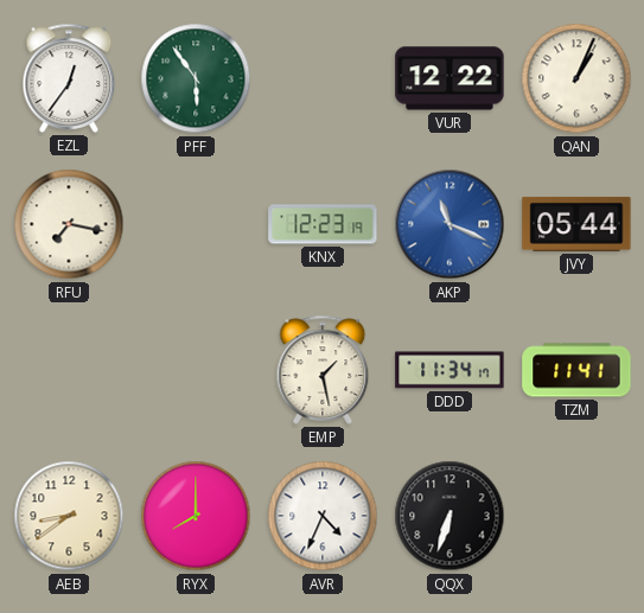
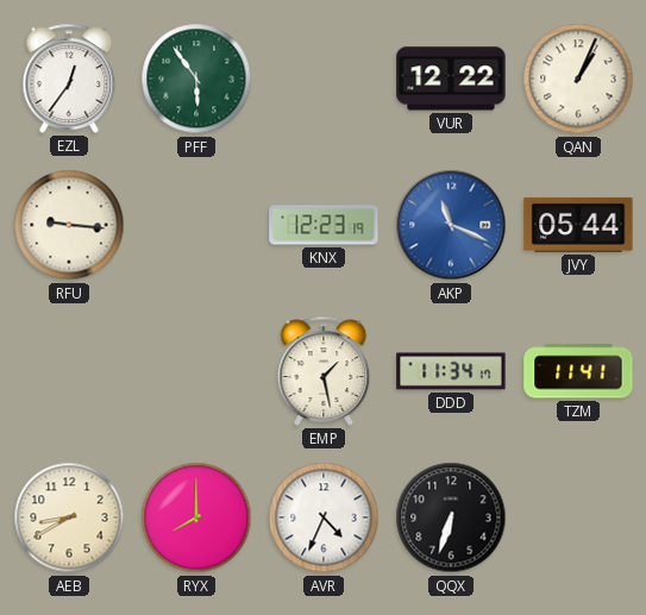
RFU: 7:17 -> 9:16
AEB: 8:39 -> 8:40
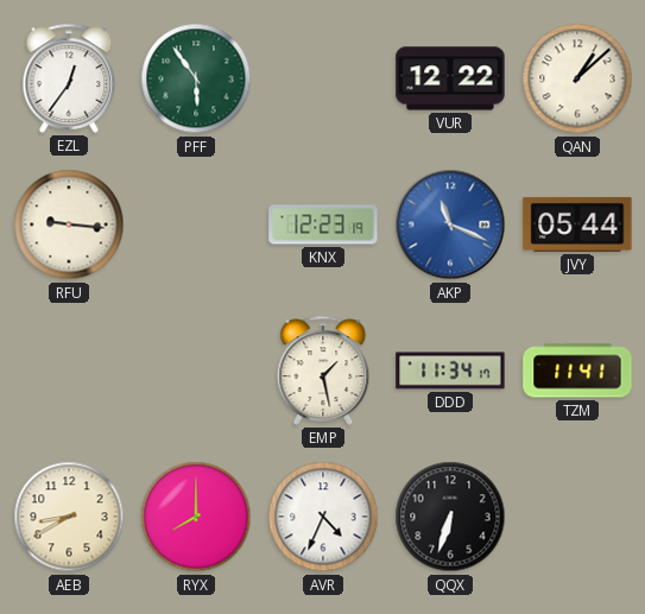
QAN: 1:04 -> 1:08
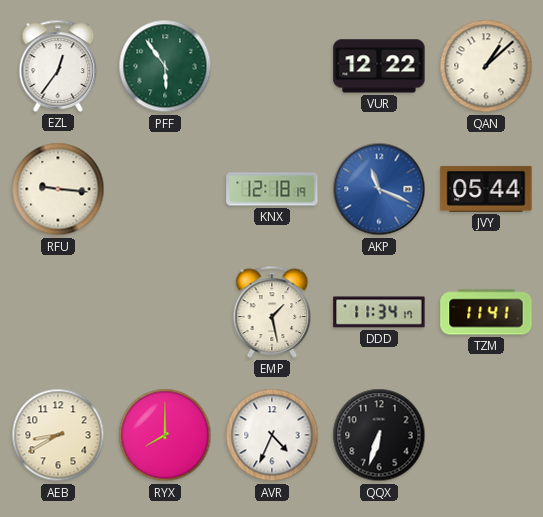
KNX: 12:23 -> 12:18
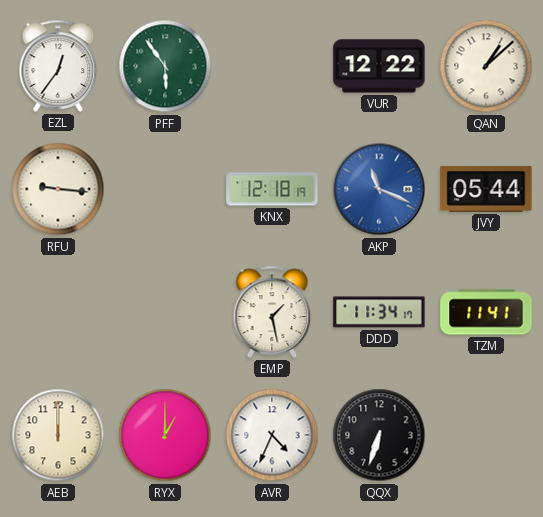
AEB: 8:40 -> 12:00
RYX: 8:00 -> 1:00
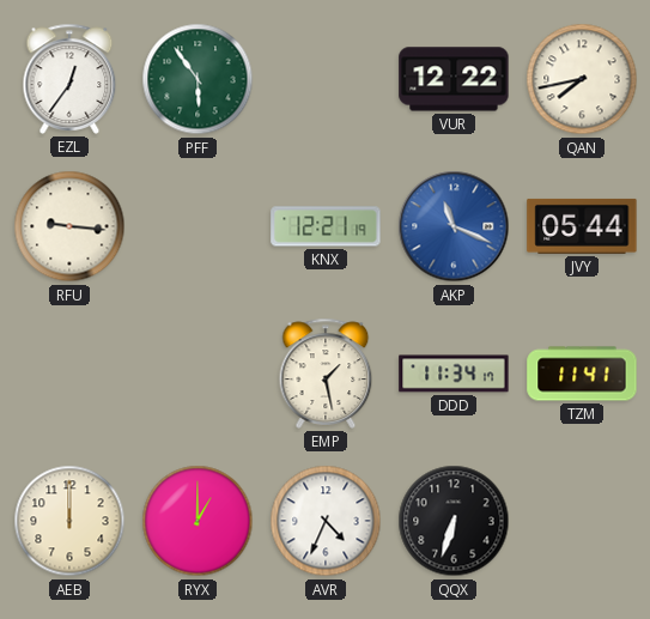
QAN: 1:08 -> 7:43
KNX: 12:18 -> 12:21
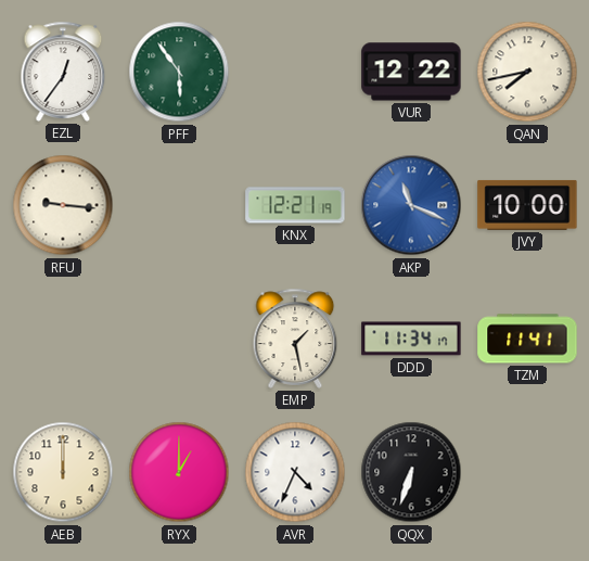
JVY: 05:44 -> 10:00
